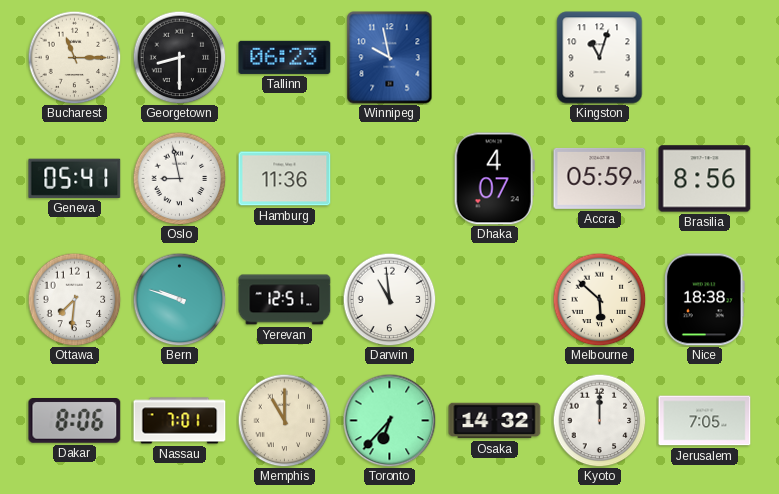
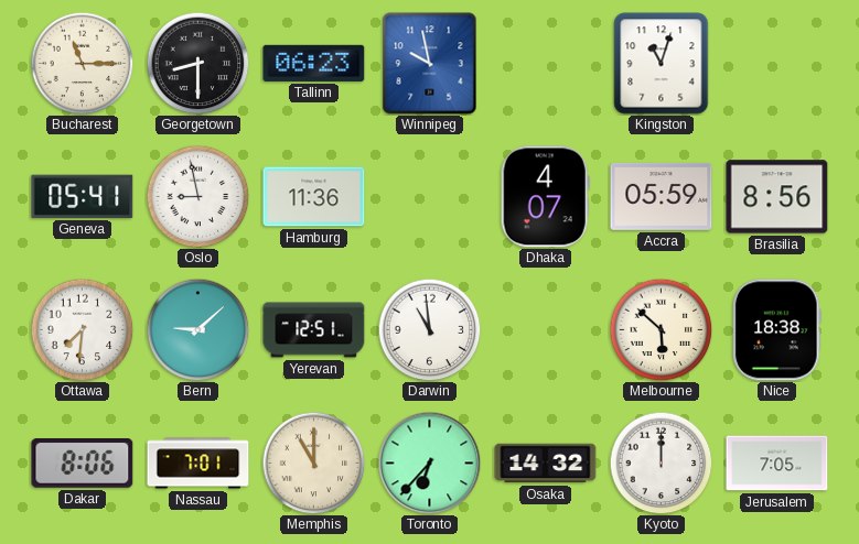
Bern: 9:48 -> 9:08
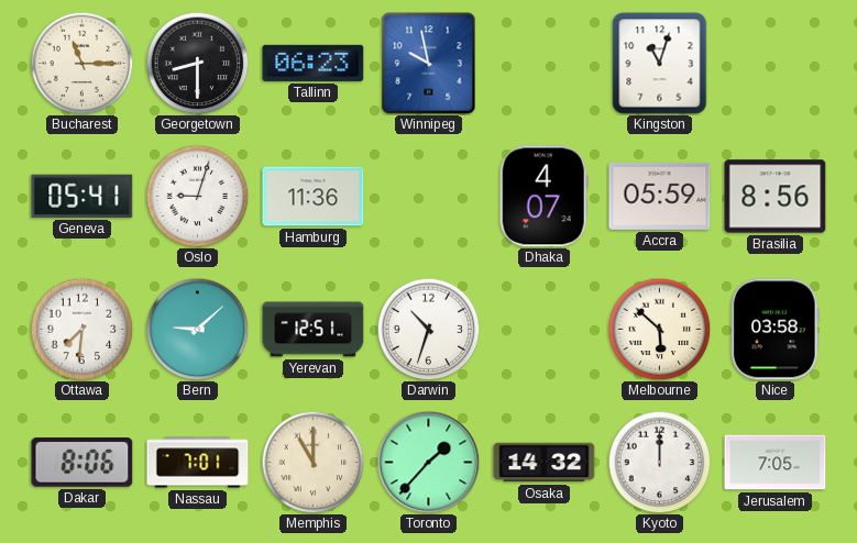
Oslo: 8:58 -> 9:03
Darwin: 10:59 -> 10:33
Nice: 18:38 -> 03:58
Toronto: 6:37 -> 1:37
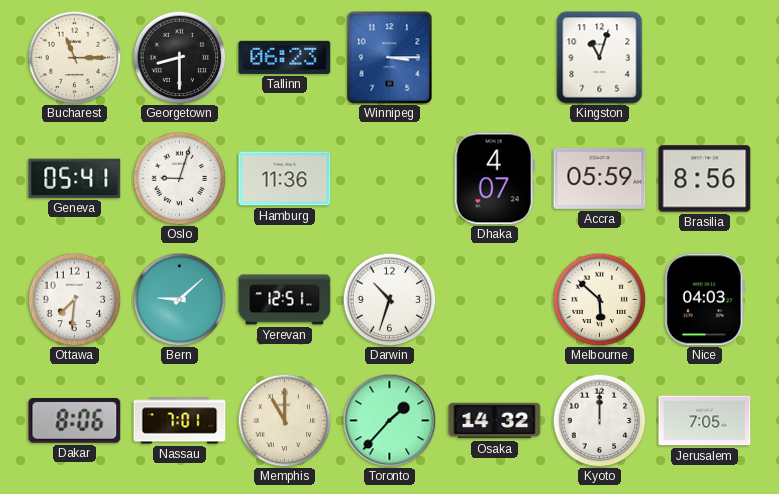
Winnipeg: 9:58 -> 3:15
Nice: 03:58 -> 04:03
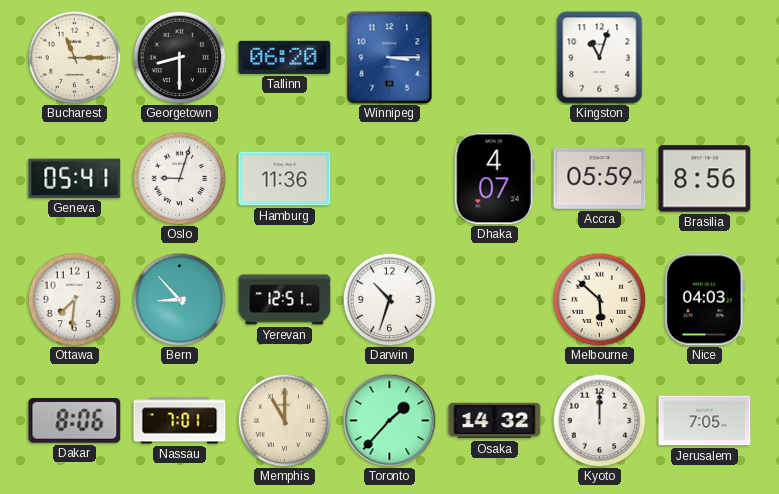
Tallinn: 06:23 -> 06:20
Bern: 9:08 -> 8:53
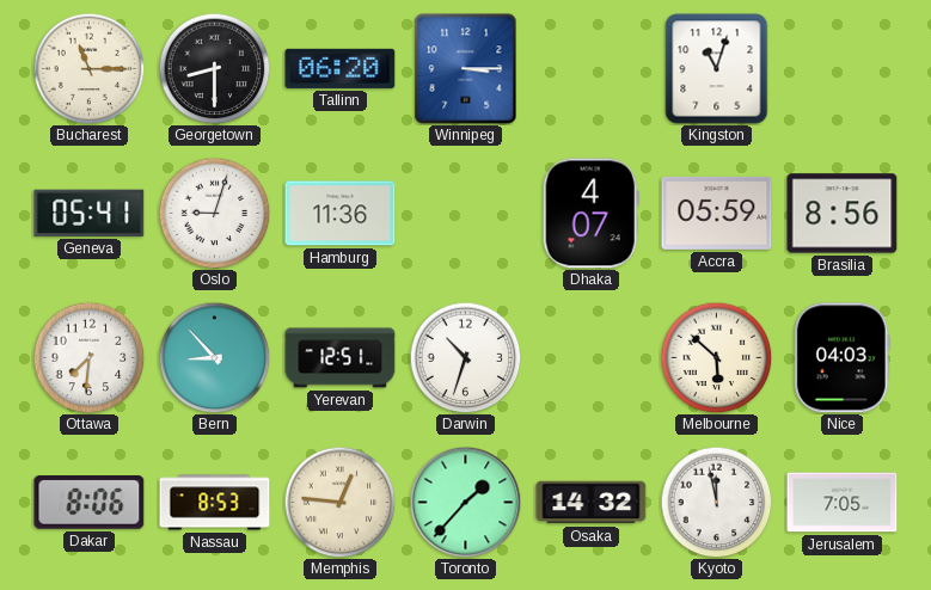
Nassau: 7:01 -> 8:53
Memphis: 11:00 -> 12:46
Kyoto: 12:00 -> 11:58
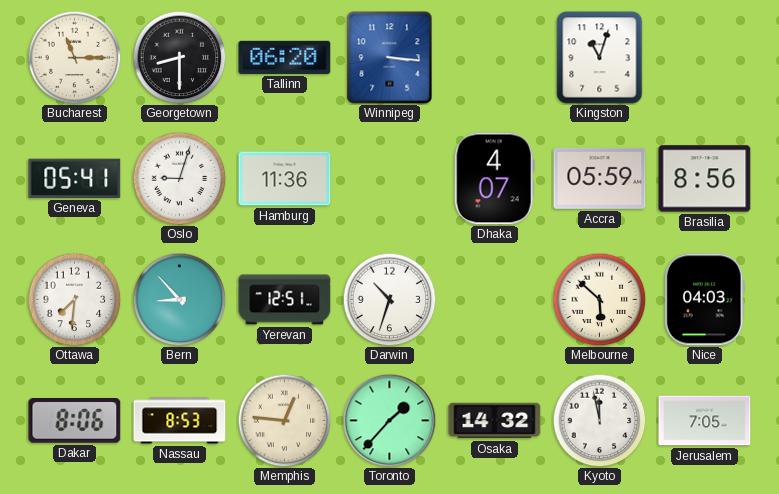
Winnipeg: 3:15 -> 3:16
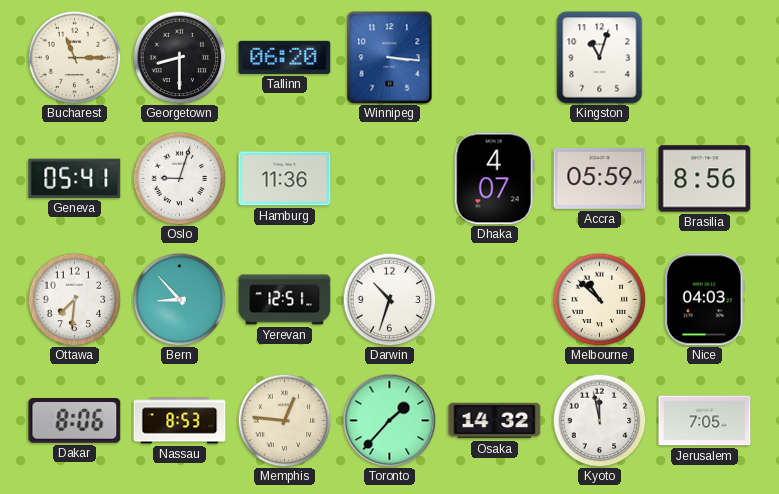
Melbourne: 5:52 -> 10:52
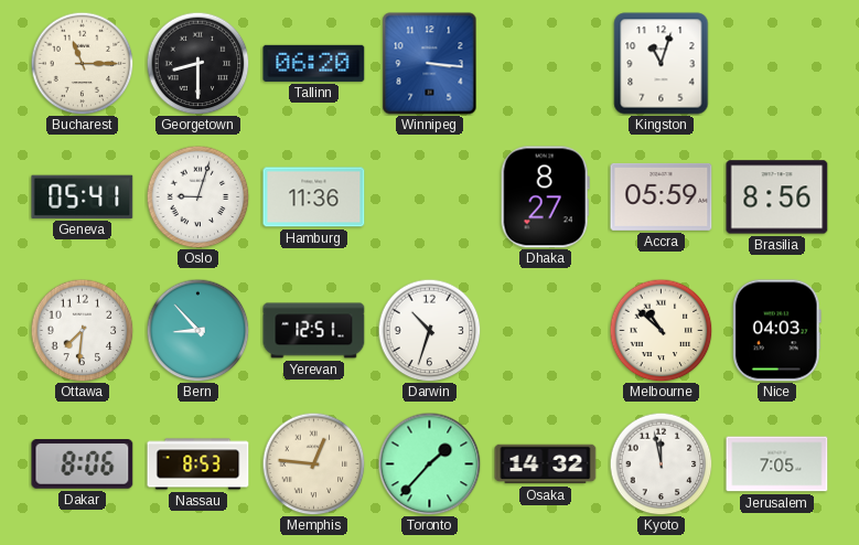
Dhaka: 4:07 -> 8:27
